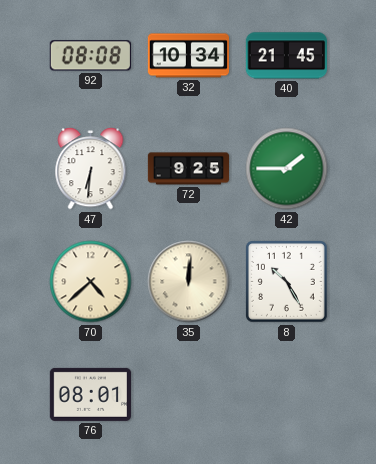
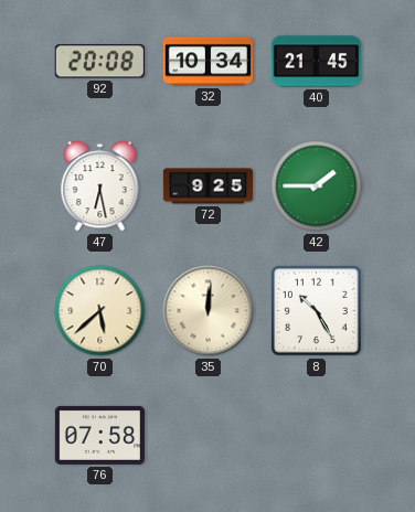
92: 08:08 -> 20:08
47: 6:31 -> 6:28
70: 4:38 -> 5:38
76: 08:01 -> 07:58
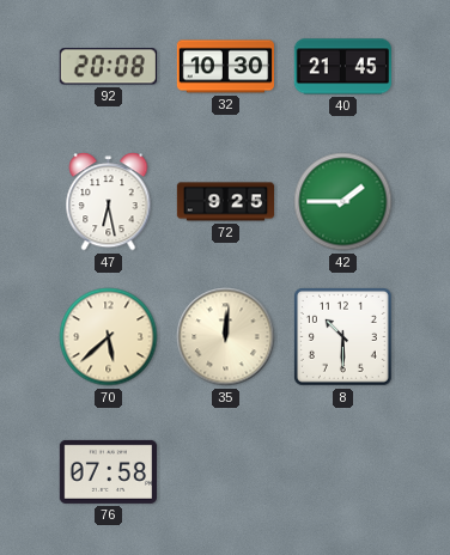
32: 10:34 -> 10:30
8: 10:25 -> 10:30
